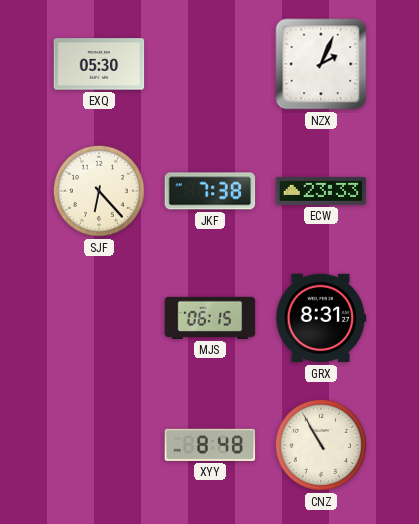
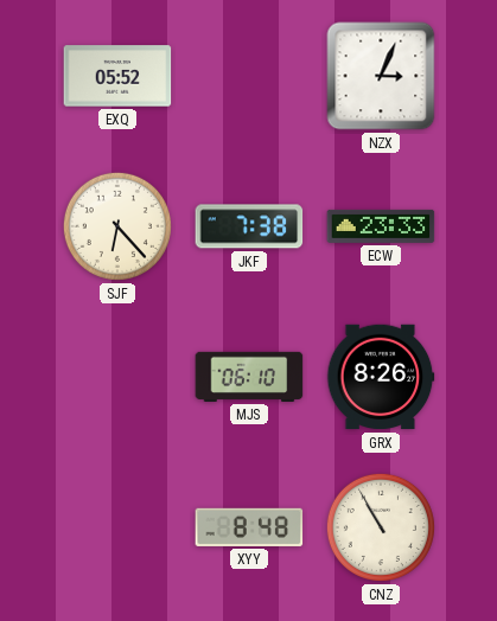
EXQ: 05:30 -> 05:52
NZX: 2:04 -> 3:04
MJS: 06:15 -> 06:10
GRX: 8:31 -> 8:26
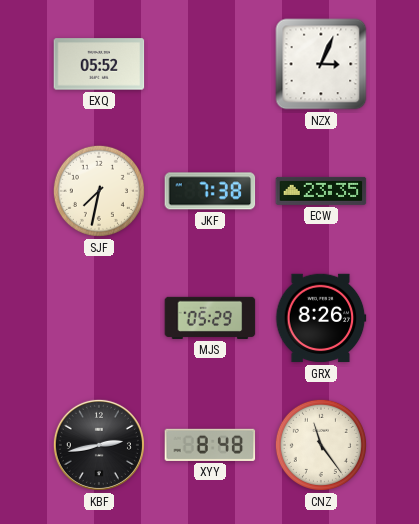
SJF: 6:23 -> 7:32
ECW: 23:33 -> 23:35
MJS: 06:10 -> 05:29
KBF: none -> 2:43
CNZ: 10:55 -> 11:24
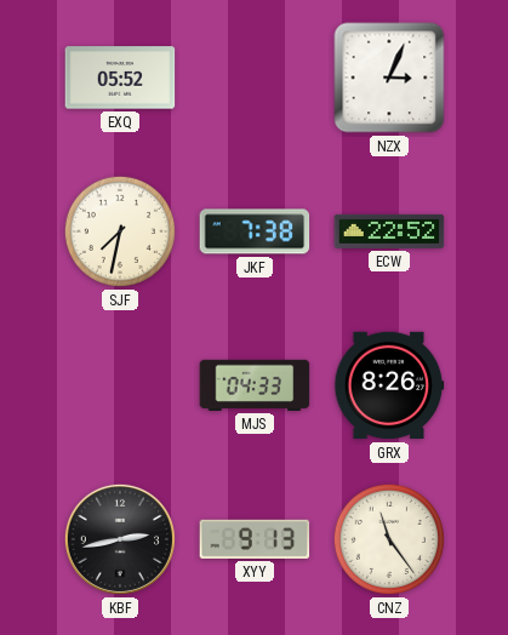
ECW: 23:35 -> 22:52
MJS: 05:29 -> 04:33
XYY: 8:48 -> 9:13
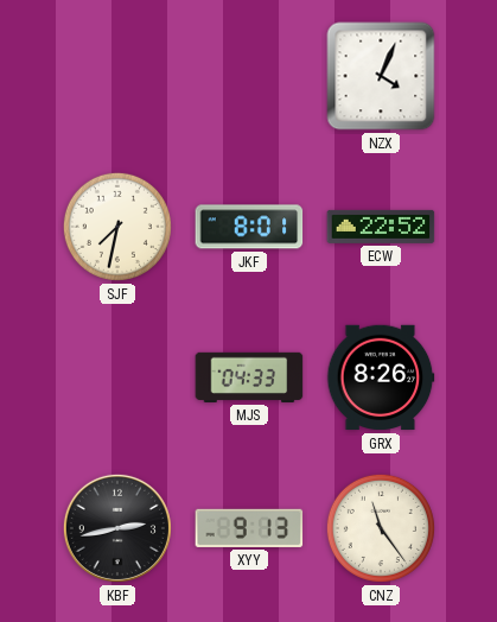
EXQ: 05:52 -> none
NZX: 3:04 -> 4:04
JKF: 7:38 -> 8:01
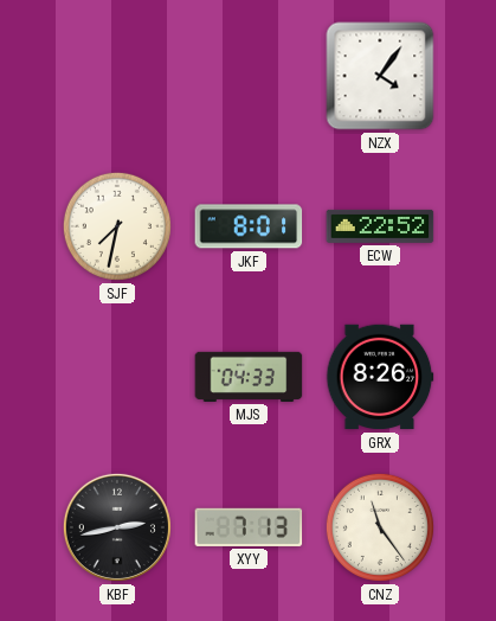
NZX: 4:04 -> 4:06
XYY: 9:13 -> 7:13
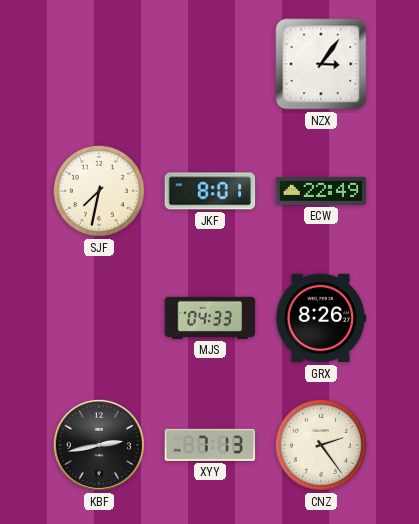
NZX: 4:06 -> 3:06
ECW: 22:52 -> 22:49
CNZ: 11:24 -> 2:24
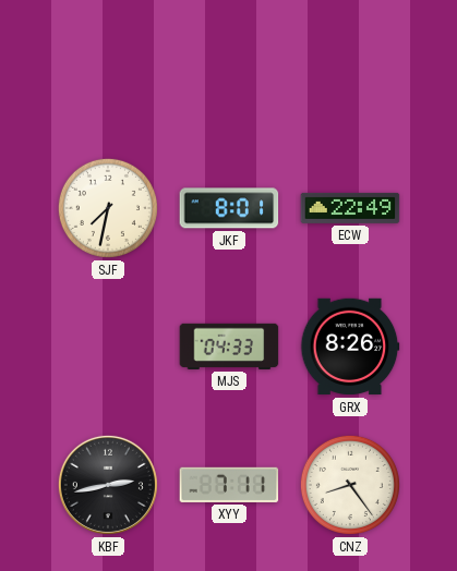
NZX: 3:06 -> none
XYY: 7:13 -> 7:11
CNZ: 2:24 -> 8:24
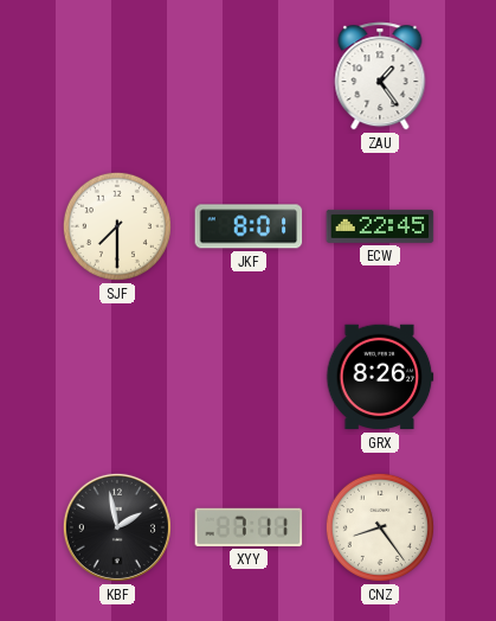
ZAU: none -> 1:24
SJF: 7:32 -> 7:30
ECW: 22:49 -> 22:45
MJS: 04:33 -> none
KBF: 2:43 -> 1:58
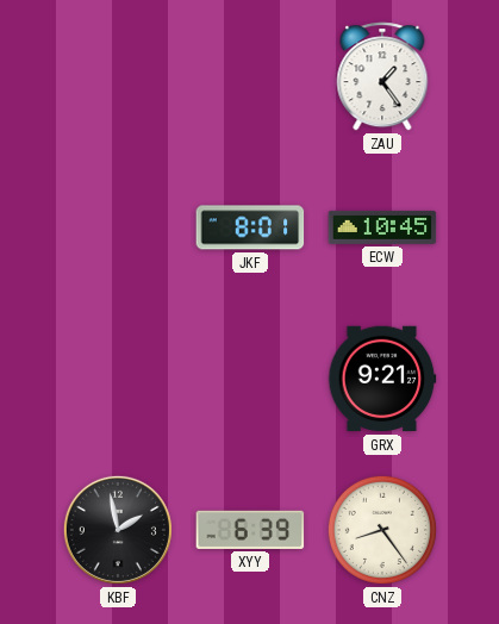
SJF: 7:30 -> none
ECW: 22:45 -> 10:45
GRX: 8:26 -> 9:21
XYY: 7:11 -> 6:39
